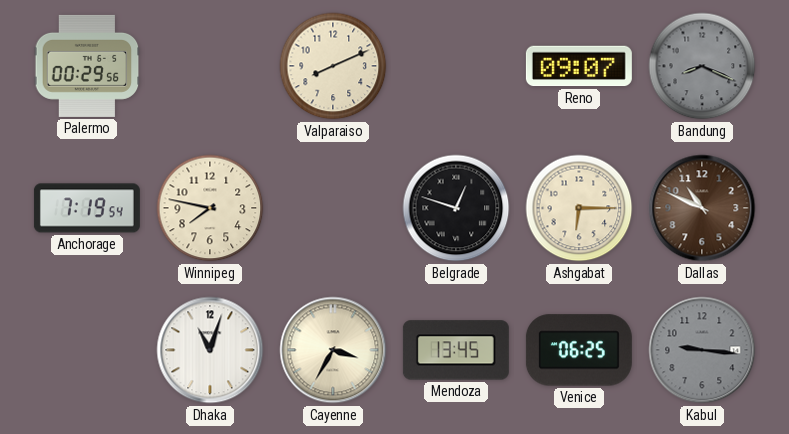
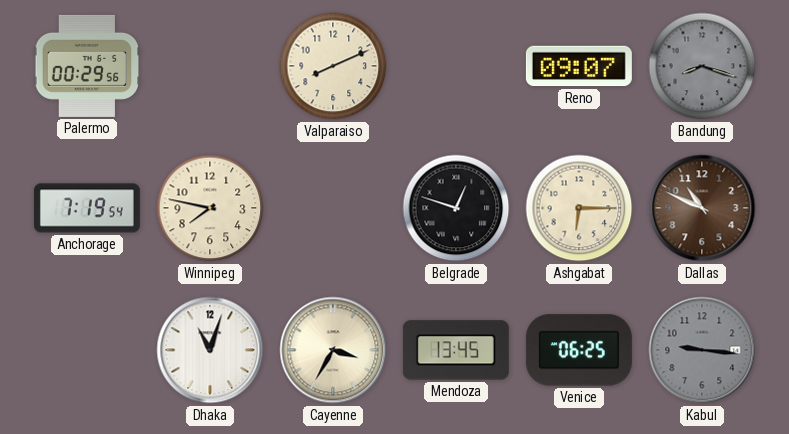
Bandung: 8:19 -> 8:18
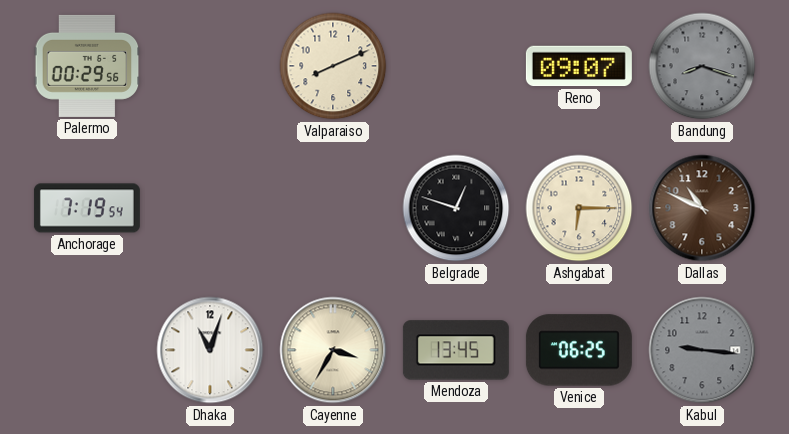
Winnipeg: 7:47 -> none
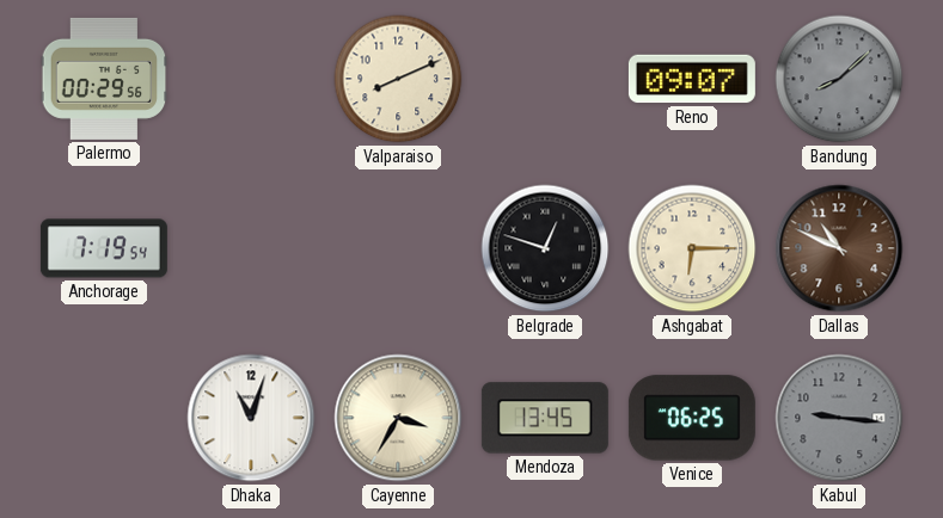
Bandung: 8:18 -> 8:08
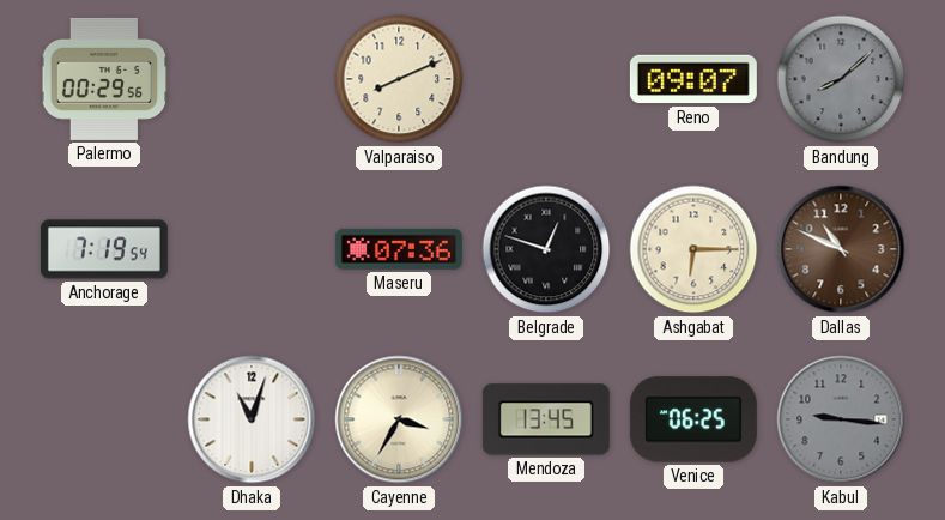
Maseru: none -> 07:36
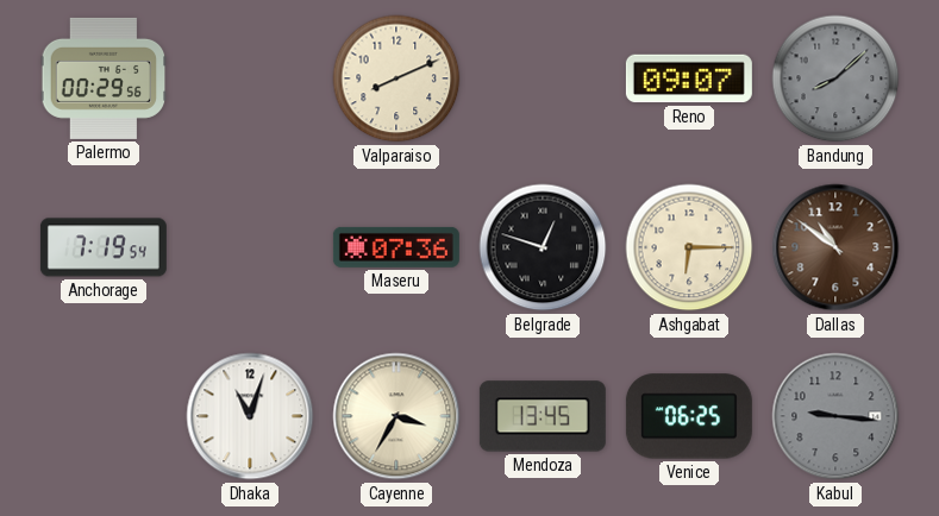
Dallas: 10:49 -> 10:51
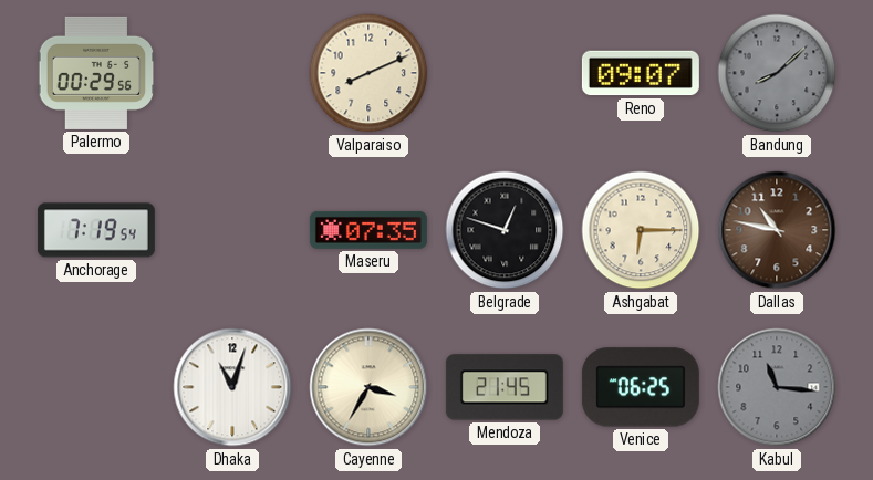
Maseru: 07:36 -> 07:35
Dallas: 10:51 -> 10:47
Mendoza: 13:45 -> 21:45
Kabul: 9:16 -> 11:16
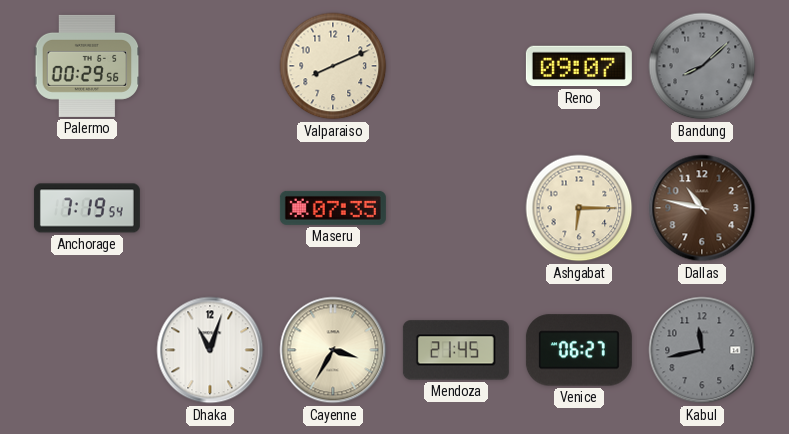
Belgrade: 12:48 -> none
Venice: 06:25 -> 06:27
Kabul: 11:16 -> 11:43
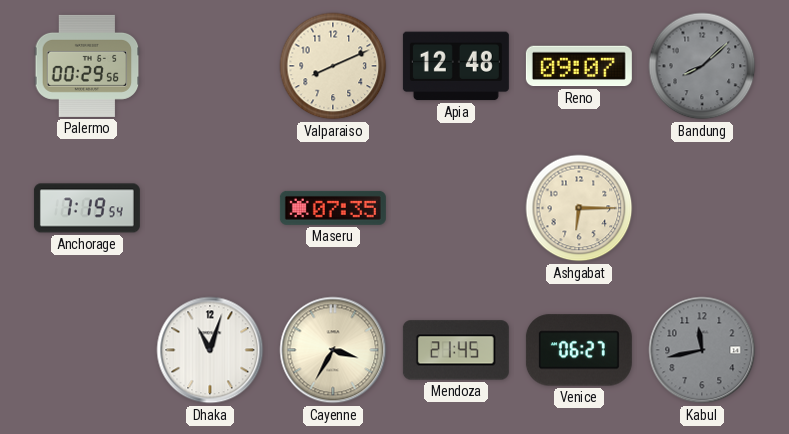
Apia: none -> 12:48
Dallas: 10:47 -> none
